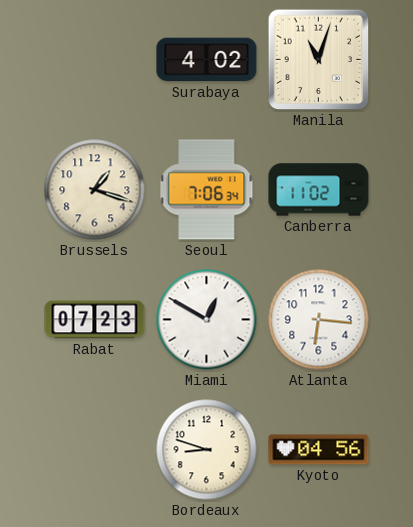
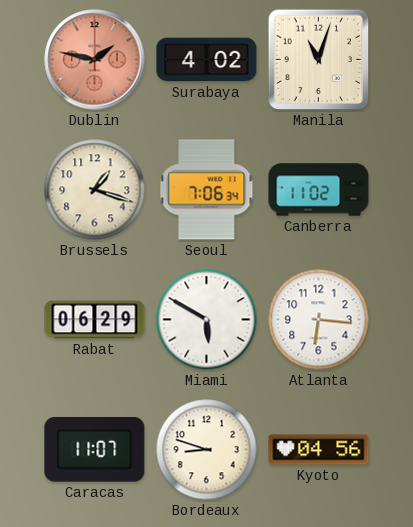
Dublin: none -> 1:47
Rabat: 07:23 -> 06:29
Miami: 12:50 -> 5:50
Caracas: none -> 11:07
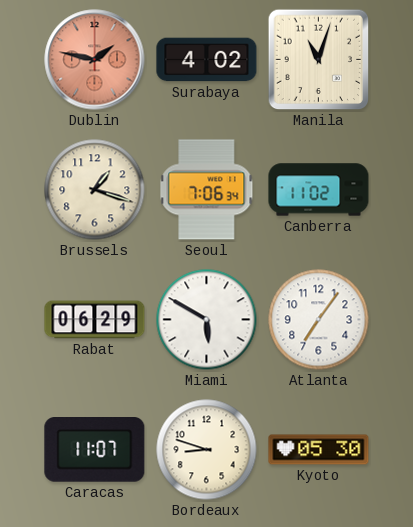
Atlanta: 6:16 -> 7:06
Kyoto: 04:56 -> 05:30
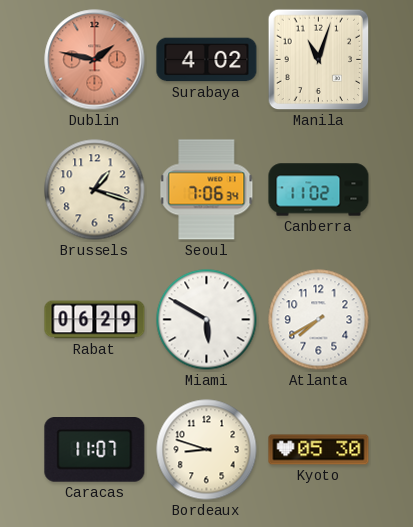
Atlanta: 7:06 -> 7:40
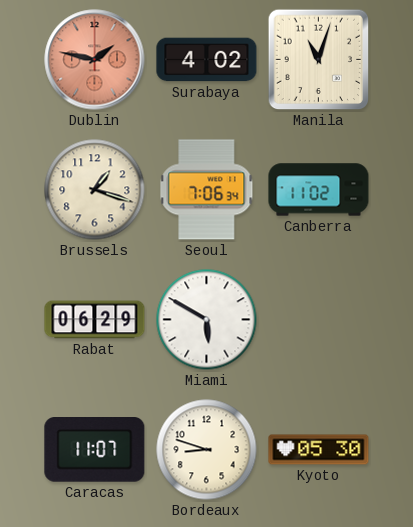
Atlanta: 7:40 -> none
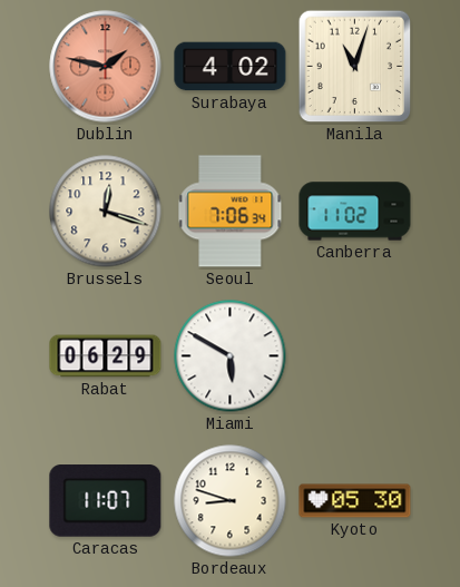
Brussels: 1:18 -> 12:18
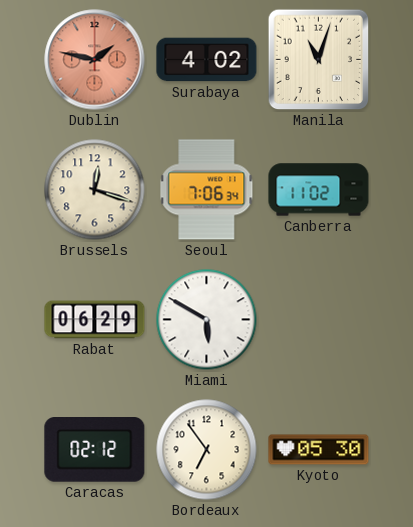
Caracas: 11:07 -> 02:12
Bordeaux: 8:48 -> 6:54
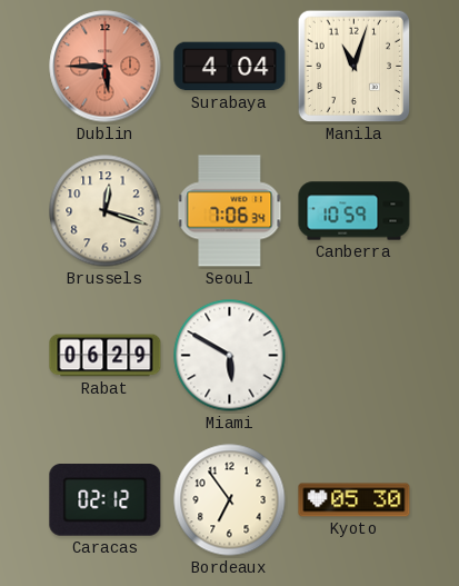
Dublin: 1:47 -> 5:45
Surabaya: 4:02 -> 4:04
Canberra: 11:02 -> 10:59
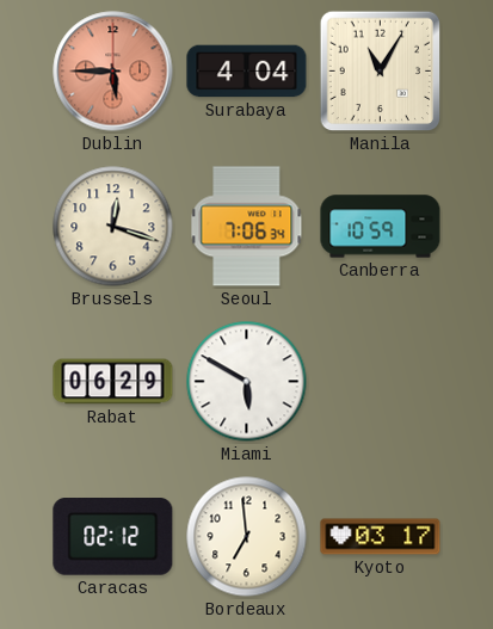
Manila: 11:03 -> 11:05
Bordeaux: 6:54 -> 6:59
Kyoto: 05:30 -> 03:17
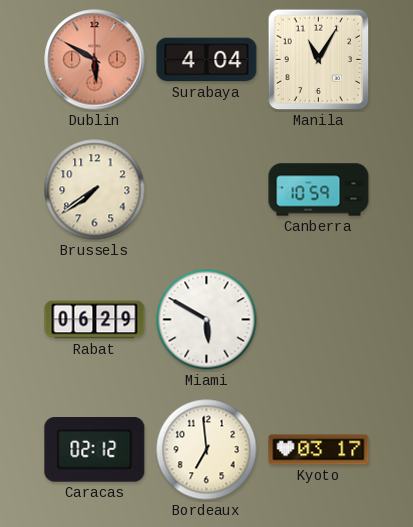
Dublin: 5:45 -> 5:50
Brussels: 12:18 -> 7:39
Seoul: 7:06 -> none
